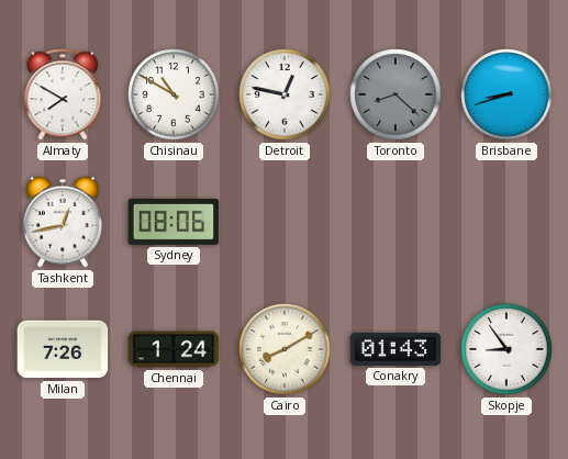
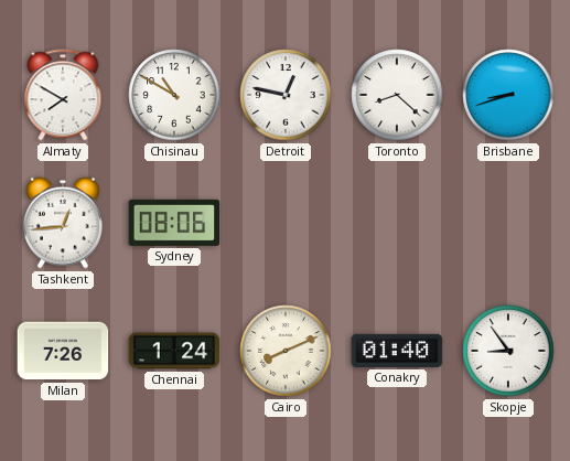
Toronto dial: grey -> white
Tashkent: 12:43 -> 12:44
Cairo: 8:10 -> 8:11
Conakry: 01:43 -> 01:40
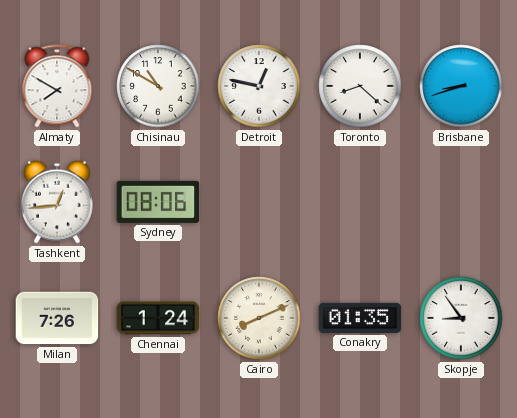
Conakry: 01:40 -> 01:35
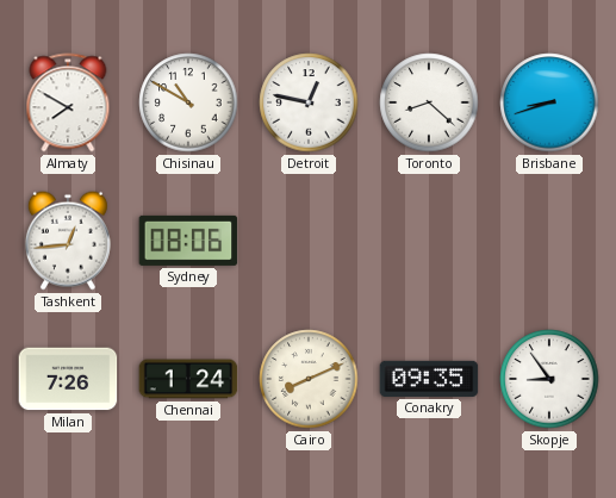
Conakry: 01:35 -> 09:35
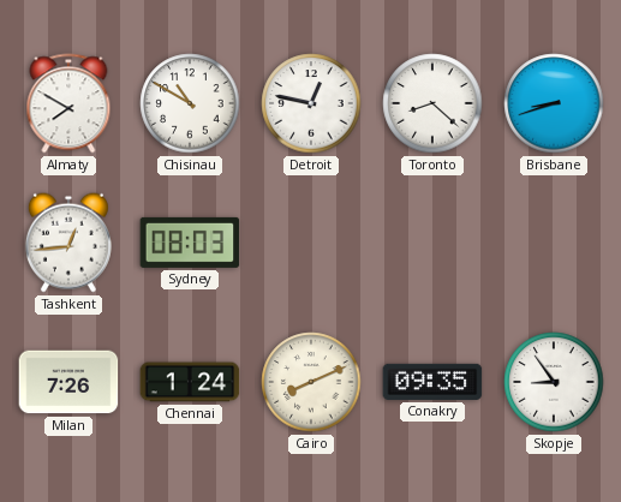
Sydney: 08:06 -> 08:03
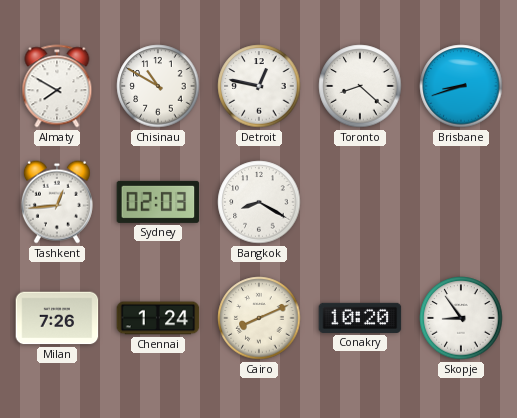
Sydney: 08:03 -> 02:03
Bangkok: none -> 8:20
Conakry: 09:35 -> 10:20
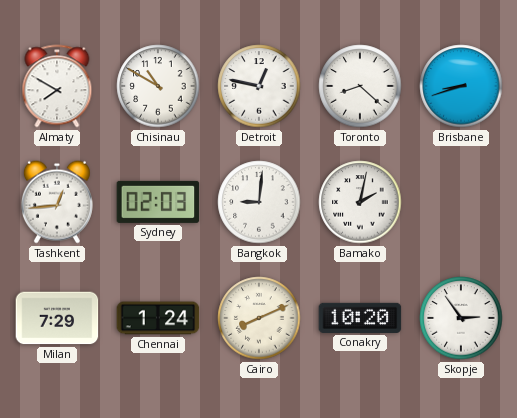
Bangkok: 8:20 -> 9:01
Bamako: none -> 2:02
Milan: 7:26 -> 7:29
Skopje: 8:54 -> 2:54
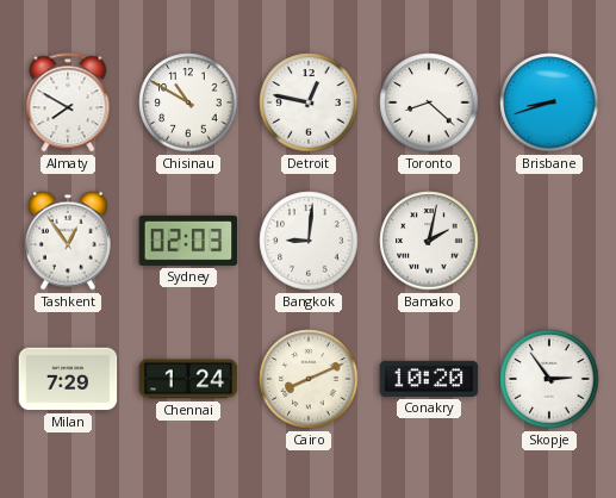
Tashkent: 12:44 -> 12:54
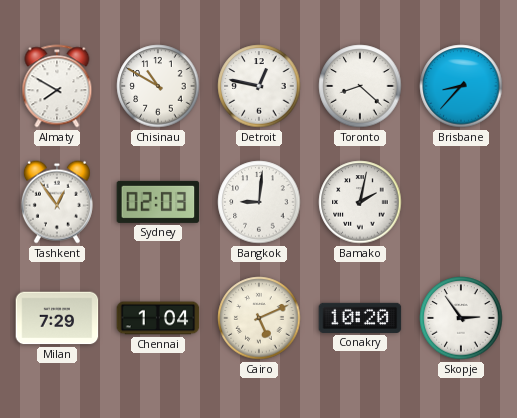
Brisbane: 8:42 -> 8:37
Chennai: 1:24 -> 1:04
Cairo: 8:11 -> 5:11
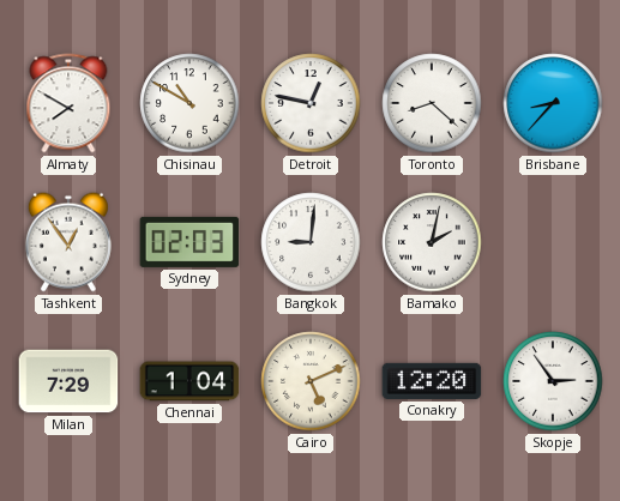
Conakry: 10:20 -> 12:20
